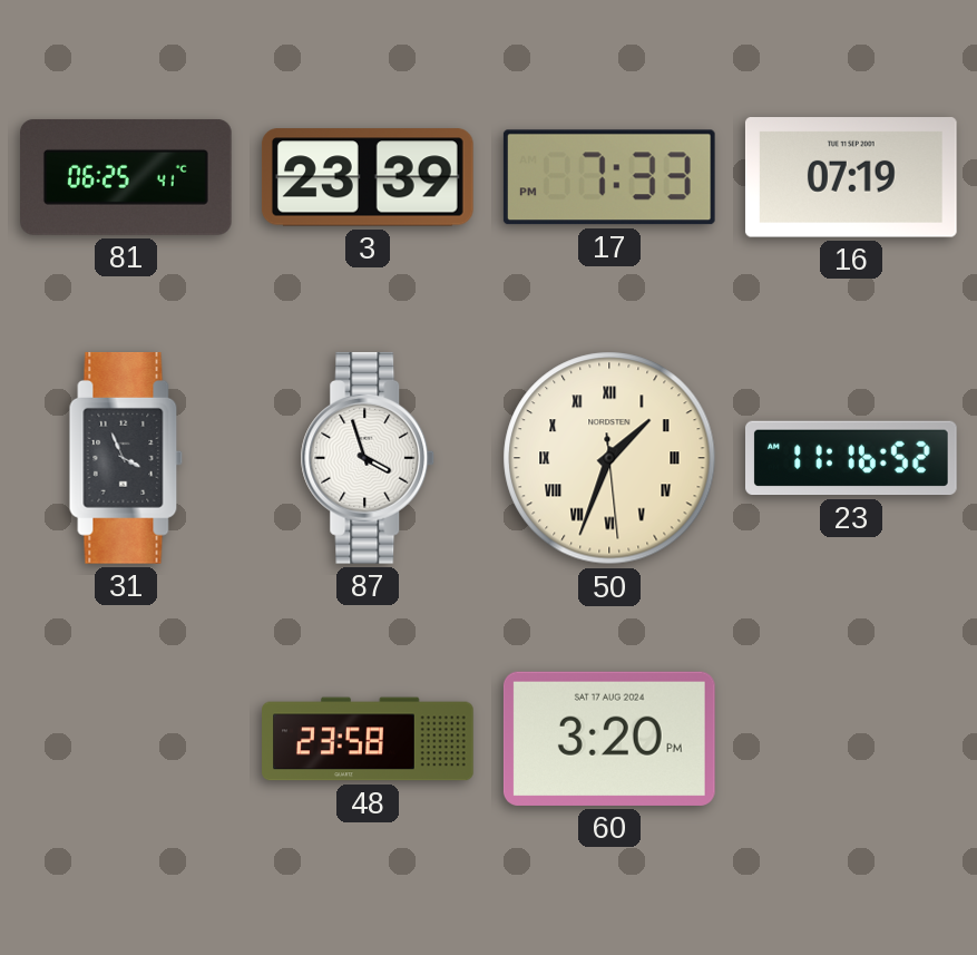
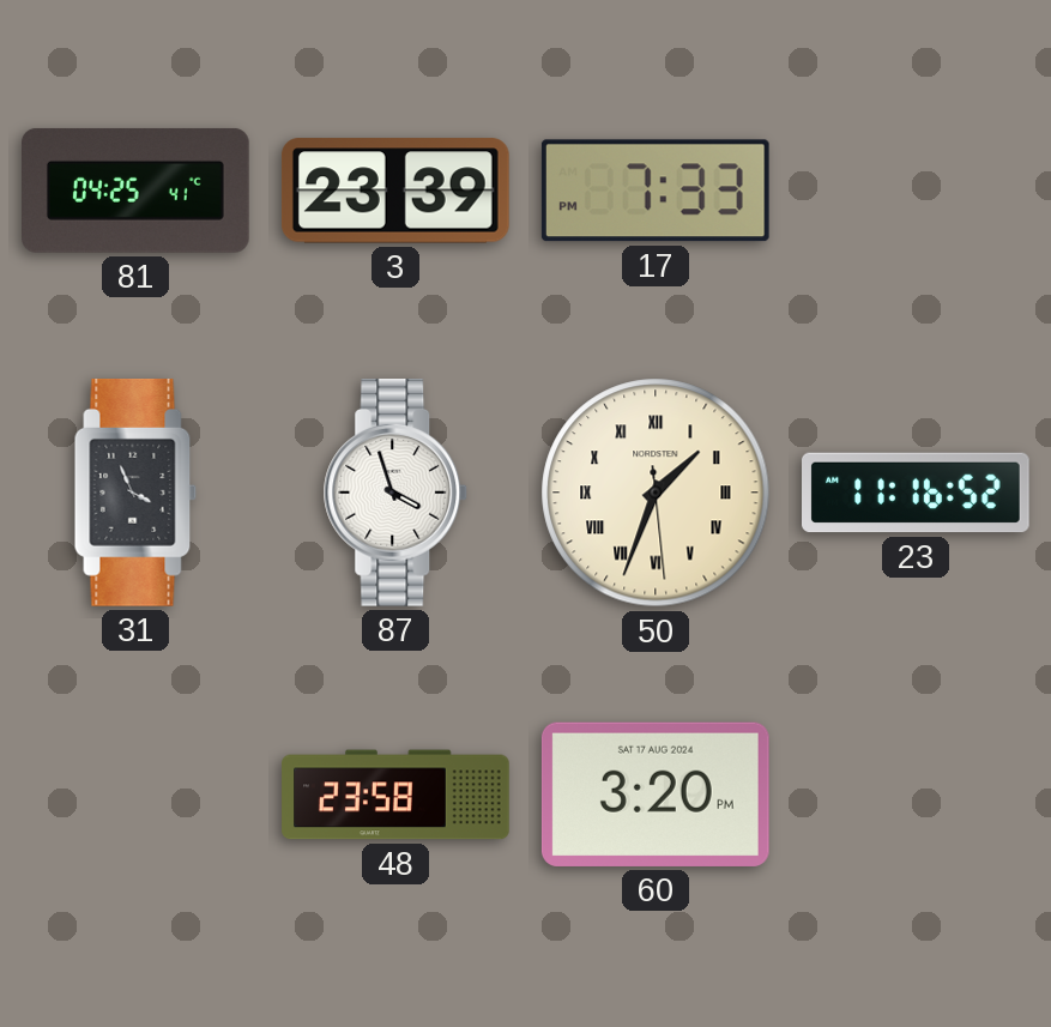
81: 06:25 -> 04:25
16: 07:19 -> none
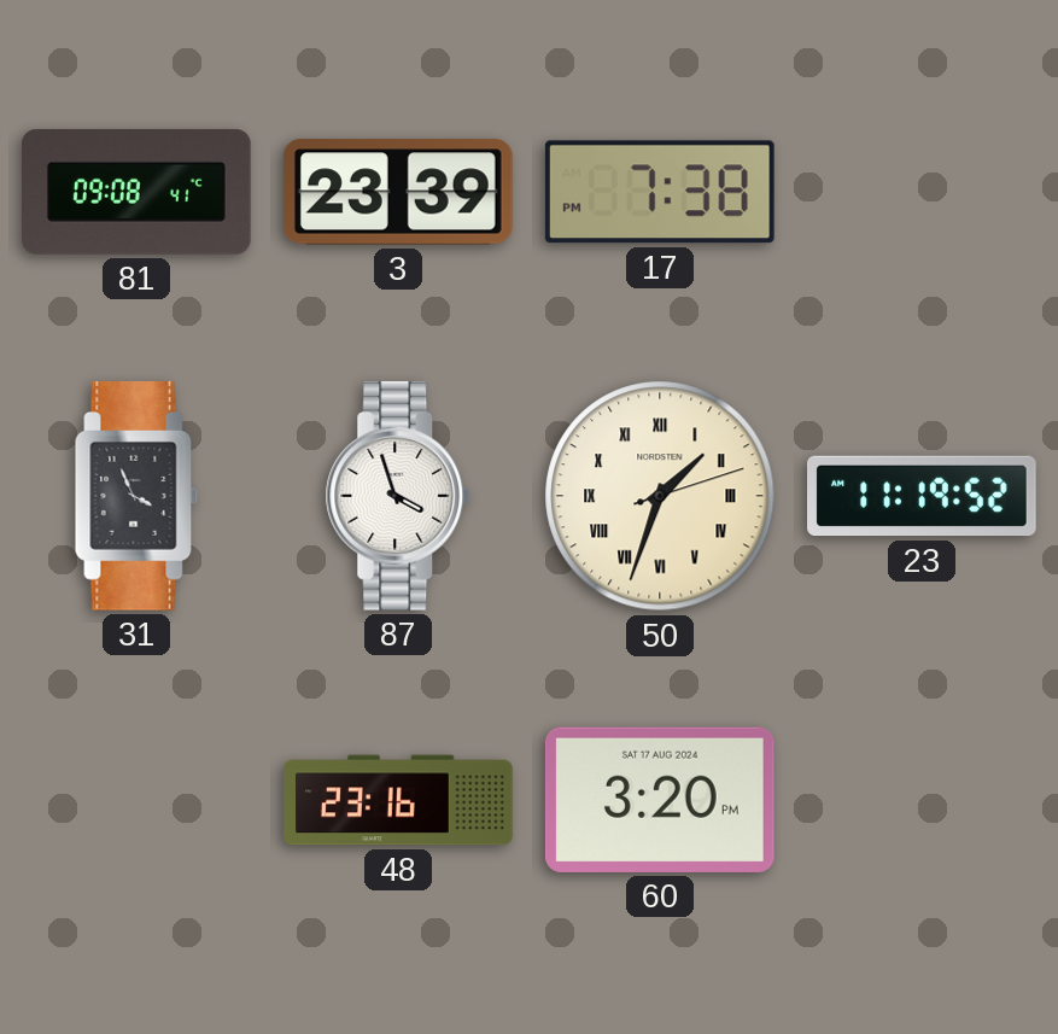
81: 04:25 -> 09:08
17: 7:33 -> 7:38
50: 1:33:29 -> 1:33:12
23: 11:16 -> 11:19
48: 23:58 -> 23:16
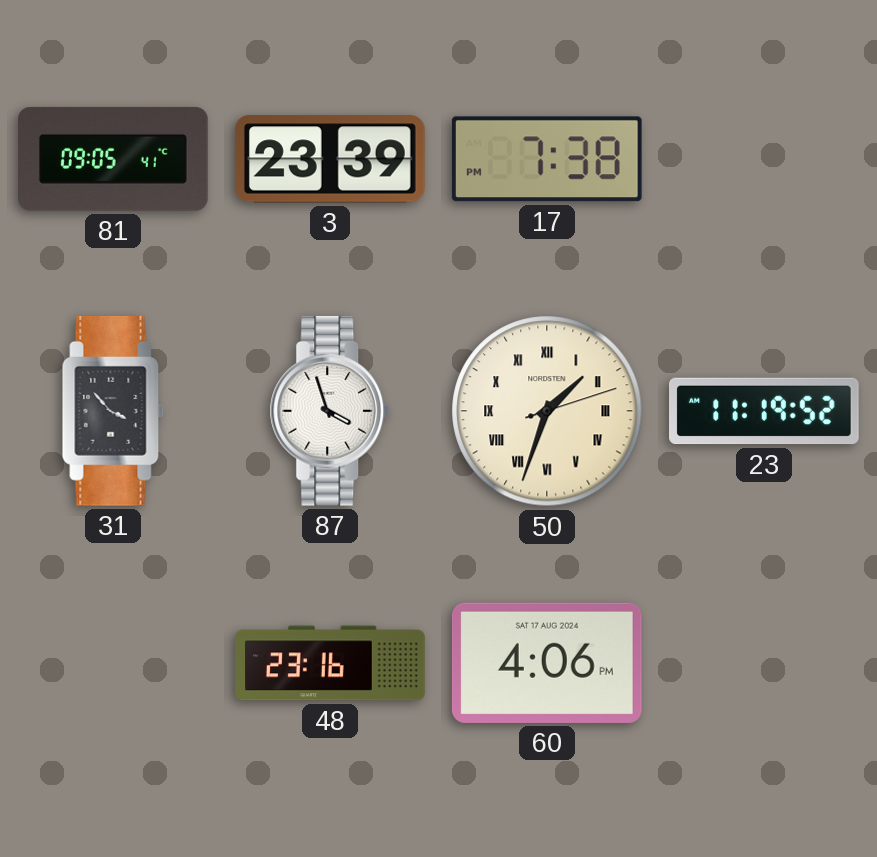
81: 09:08 -> 09:05
31: 3:56 -> 3:53
60: 3:20 -> 4:06
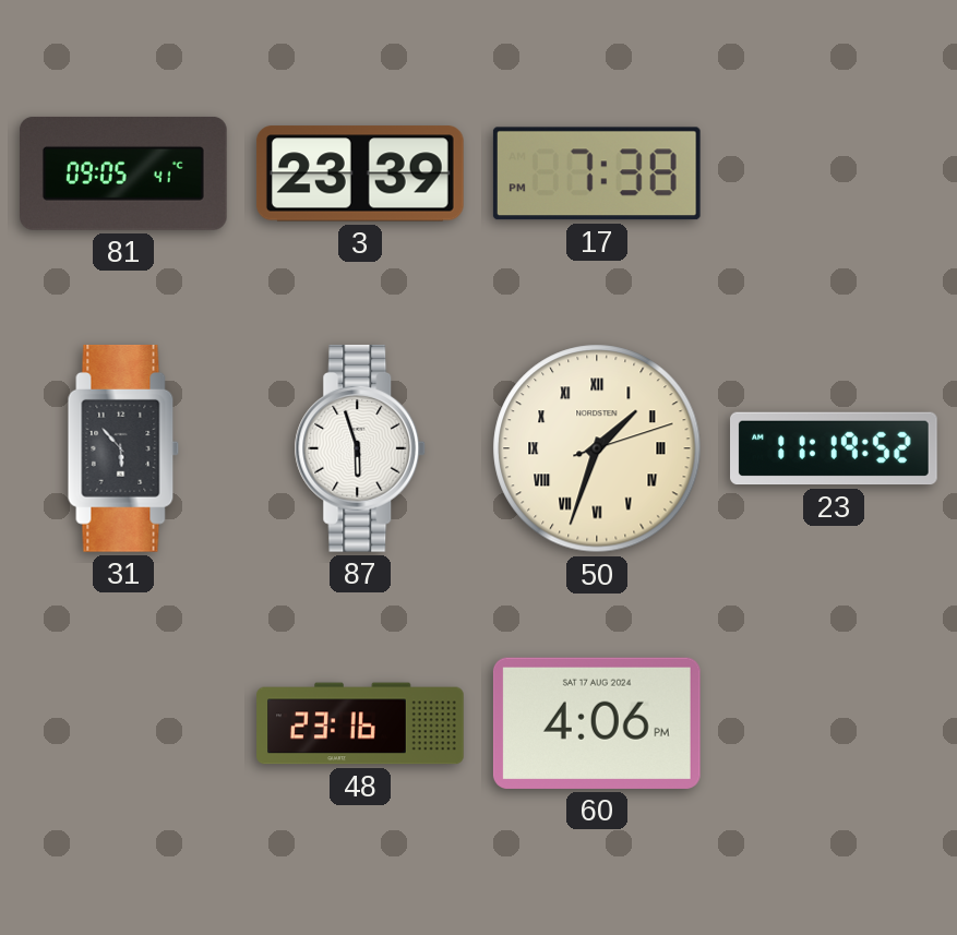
31: 3:53 -> 5:53
87: 3:57 -> 5:57
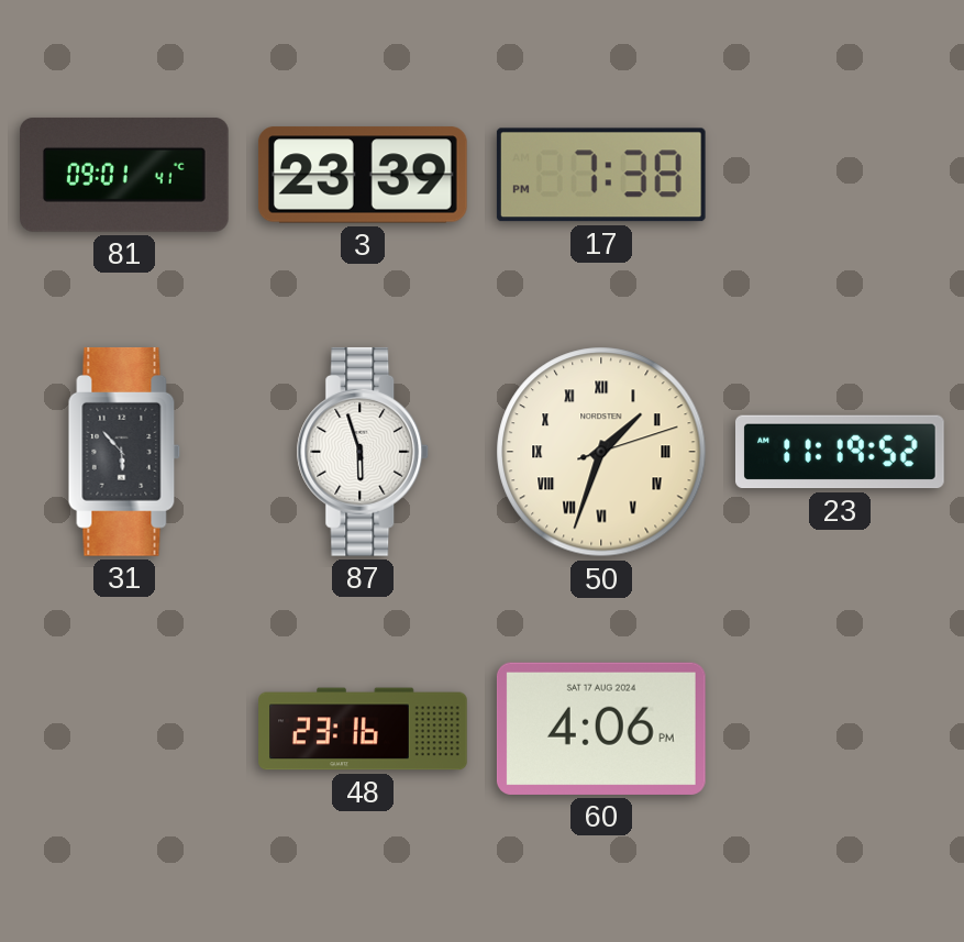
81: 09:05 -> 09:01
